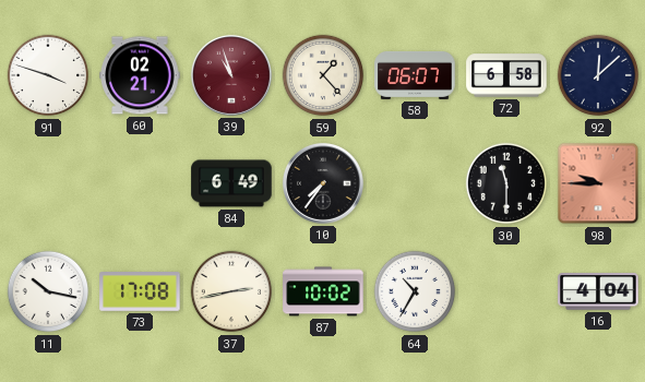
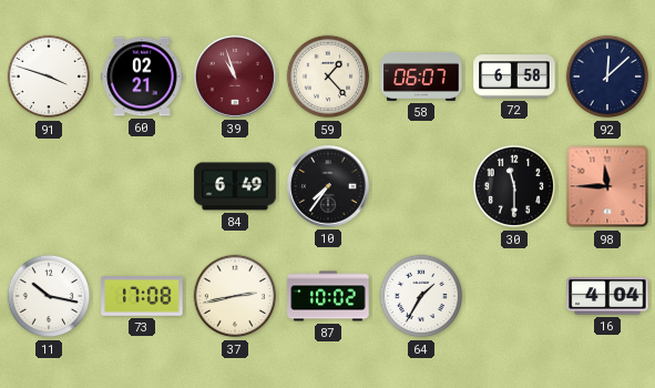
98: 9:45 -> 11:45
64: 10:35 -> 1:35
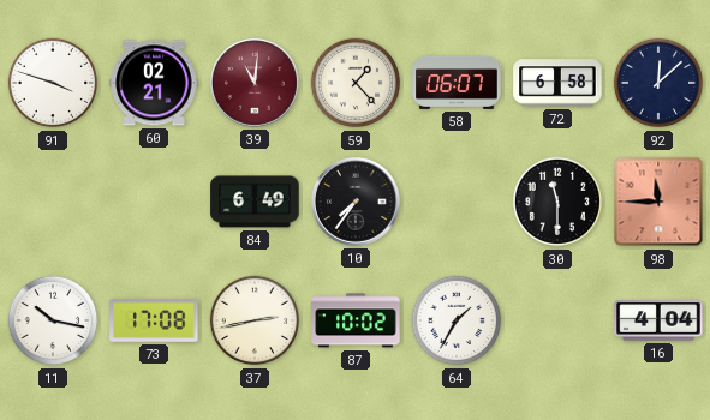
39: 10:57 -> 11:01
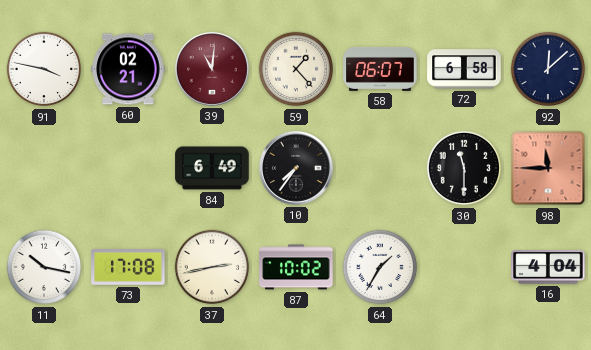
91: 3:48 -> 3:47
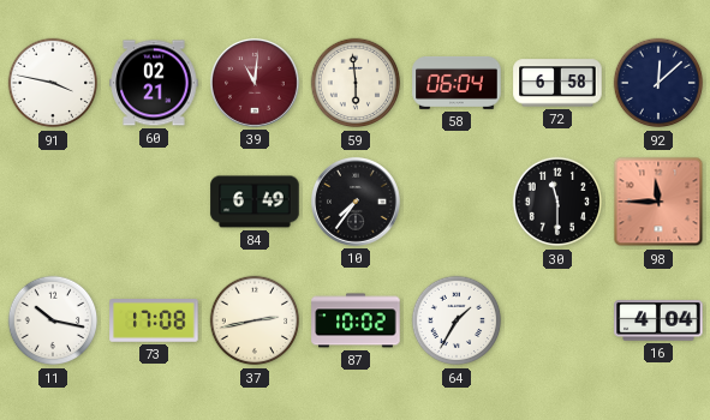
59: 1:23 -> 5:59
58: 06:07 -> 06:04
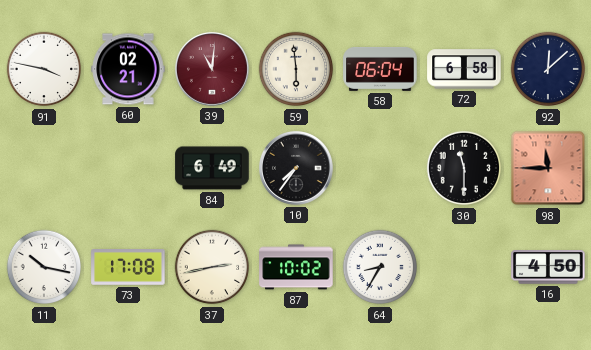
64: 1:35 -> 8:35
16: 4:04 -> 4:50
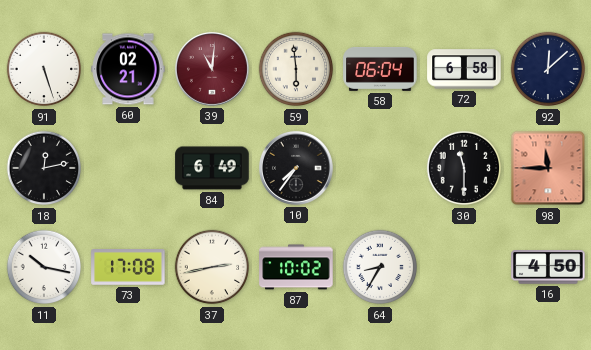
91: 3:47 -> 5:27
18: none -> 12:13
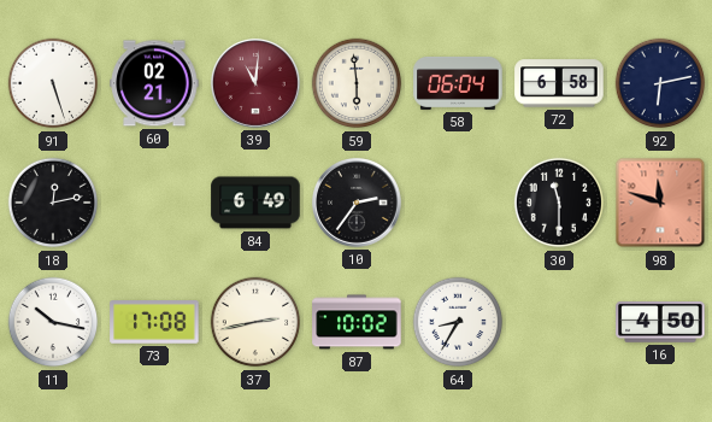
92: 12:08 -> 6:13
10: 7:36 -> 2:36
98: 11:45 -> 11:48
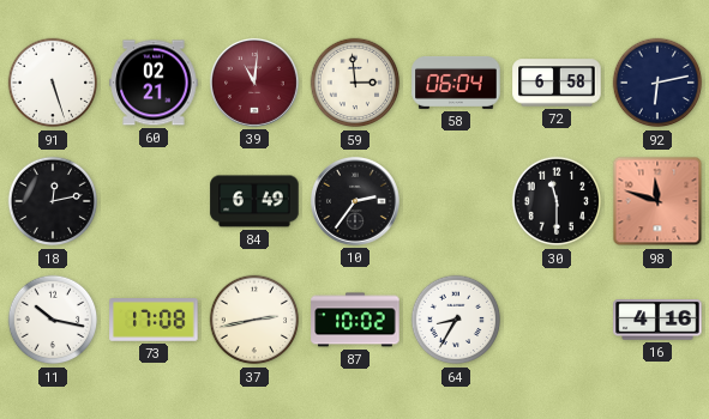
59: 5:59 -> 2:59
16: 4:50 -> 4:16
